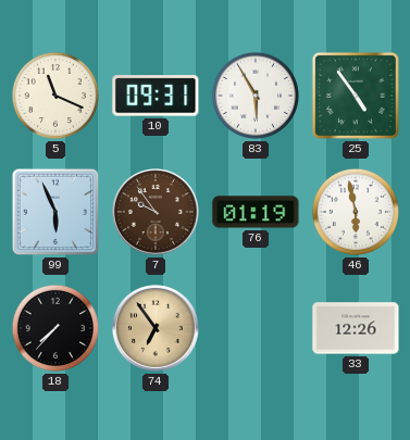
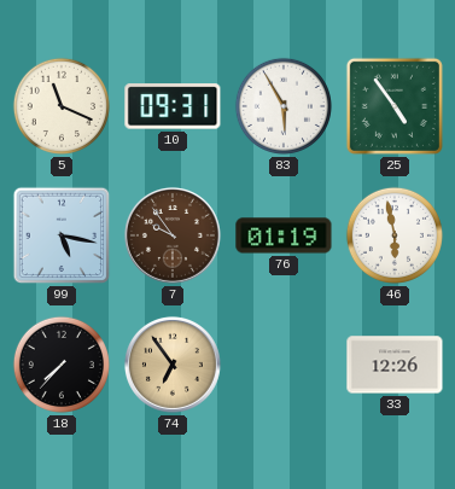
99: 5:56 -> 5:17
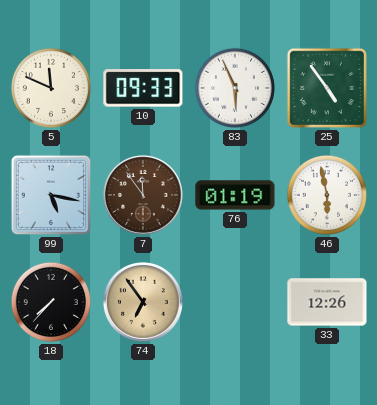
5: 11:19 -> 11:49
10: 09:31 -> 09:33
83: 5:55 -> 5:56
7: 9:54 -> 11:54
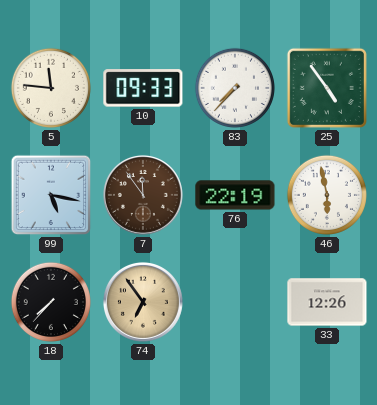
5: 11:49 -> 11:46
83: 5:56 -> 7:37
76: 01:19 -> 22:19
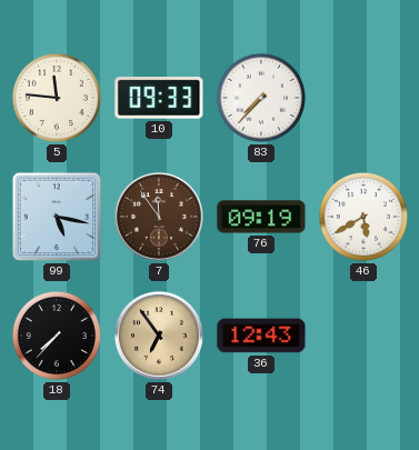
25: 4:54 -> none
76: 22:19 -> 09:19
46: 5:58 -> 5:40
36: none -> 12:43
33: 12:26 -> none
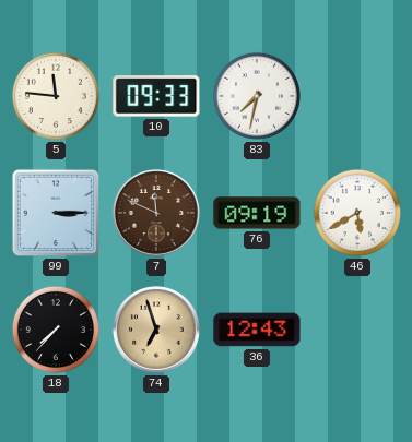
83: 7:37 -> 7:32
99: 5:17 -> 3:15
7: 11:54 -> 11:49
74: 6:54 -> 6:57
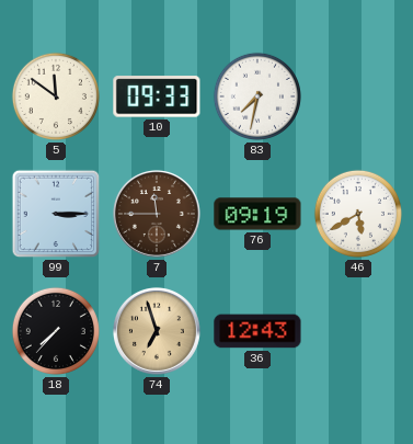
5: 11:46 -> 11:51
7: 11:49 -> 11:45
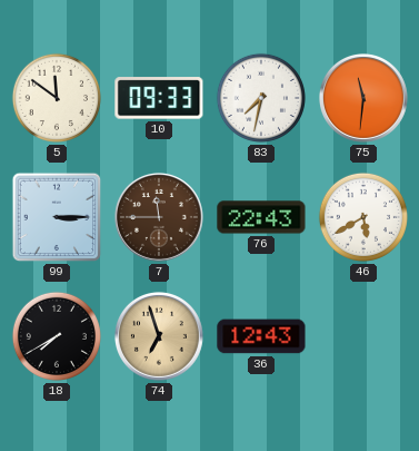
75: none -> 11:31
76: 09:19 -> 22:43
18: 7:37 -> 7:40
